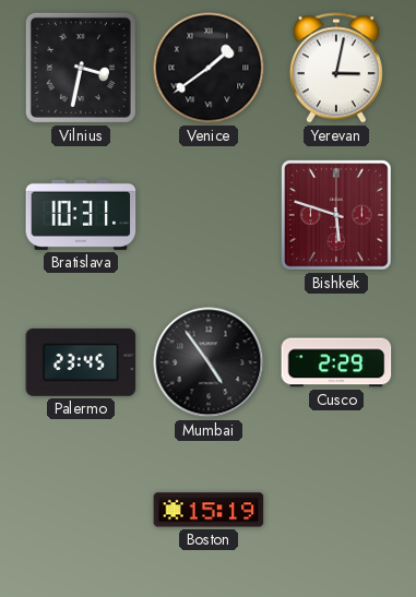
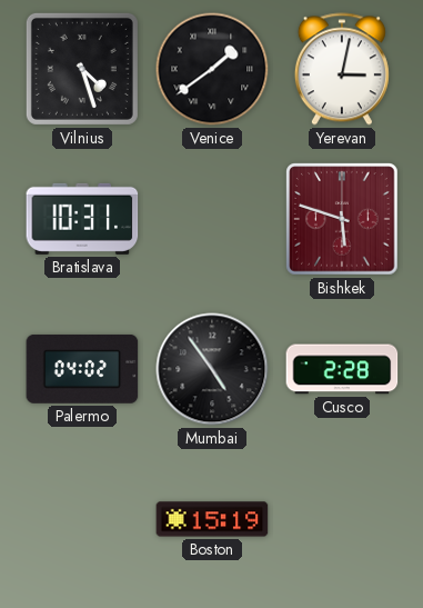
Vilnius: 3:32 -> 4:27
Palermo: 23:45 -> 04:02
Cusco: 2:29 -> 2:28
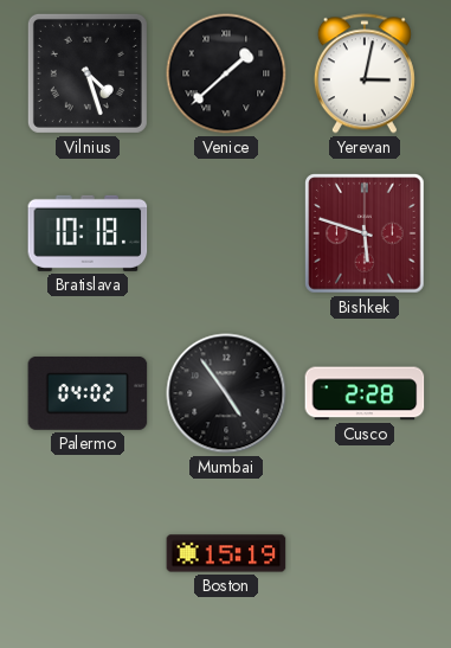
Venice: 1:39 -> 1:38
Bratislava: 10:31 -> 10:18
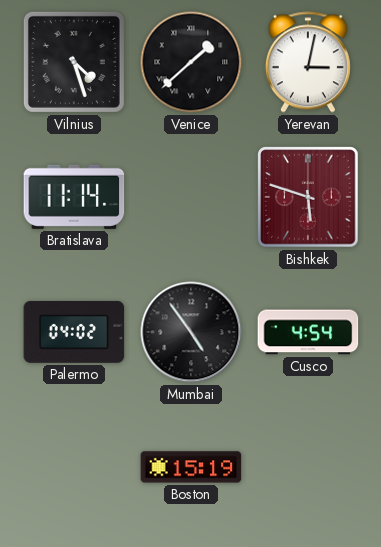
Bratislava: 10:18 -> 11:14
Cusco: 2:28 -> 4:54
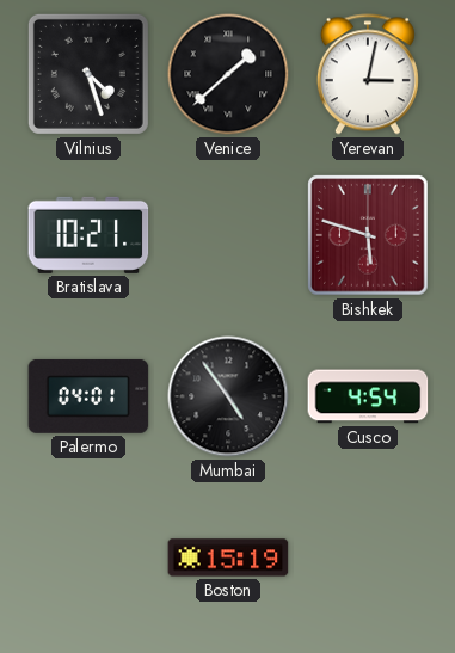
Bratislava: 11:14 -> 10:21
Palermo: 04:02 -> 04:01
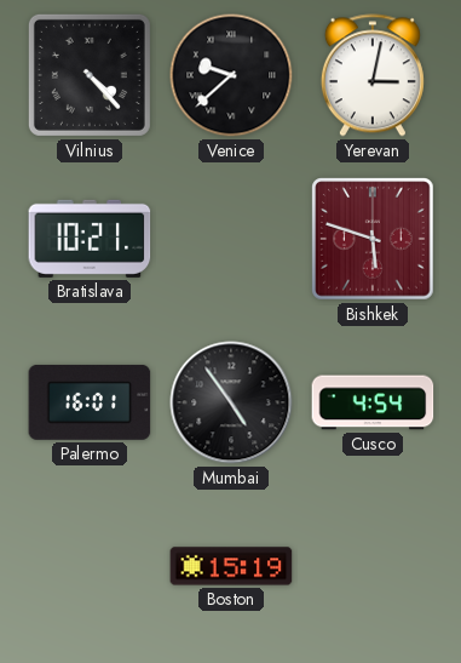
Vilnius: 4:27 -> 4:23
Venice: 1:38 -> 9:38
Palermo: 04:01 -> 16:01
